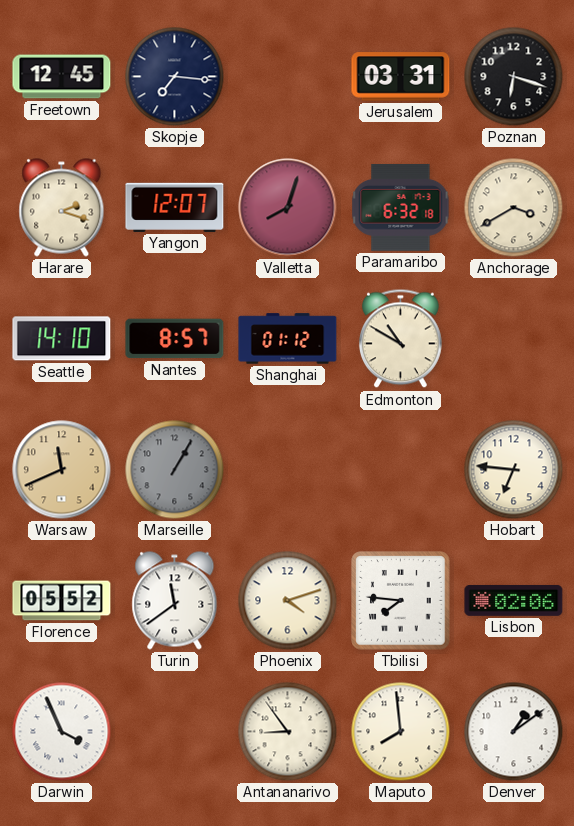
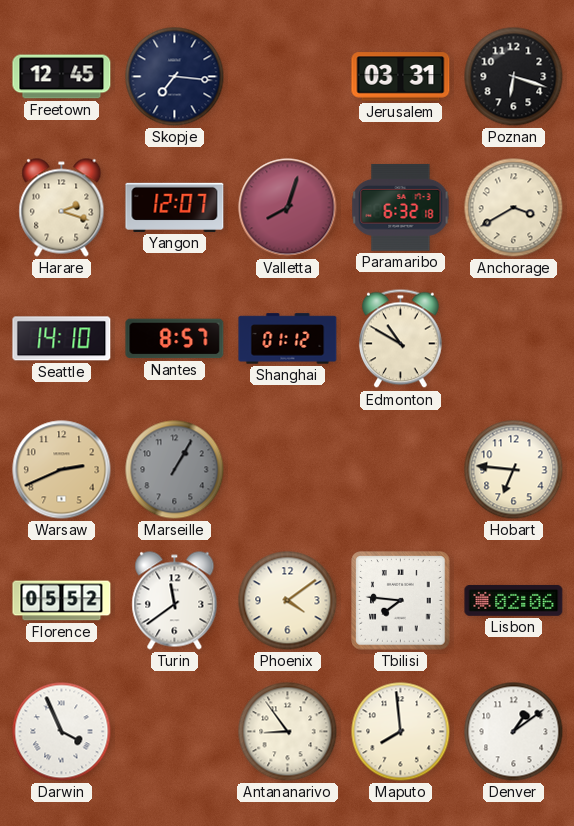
Warsaw: 11:41 -> 2:41
Phoenix: 4:12 -> 4:09
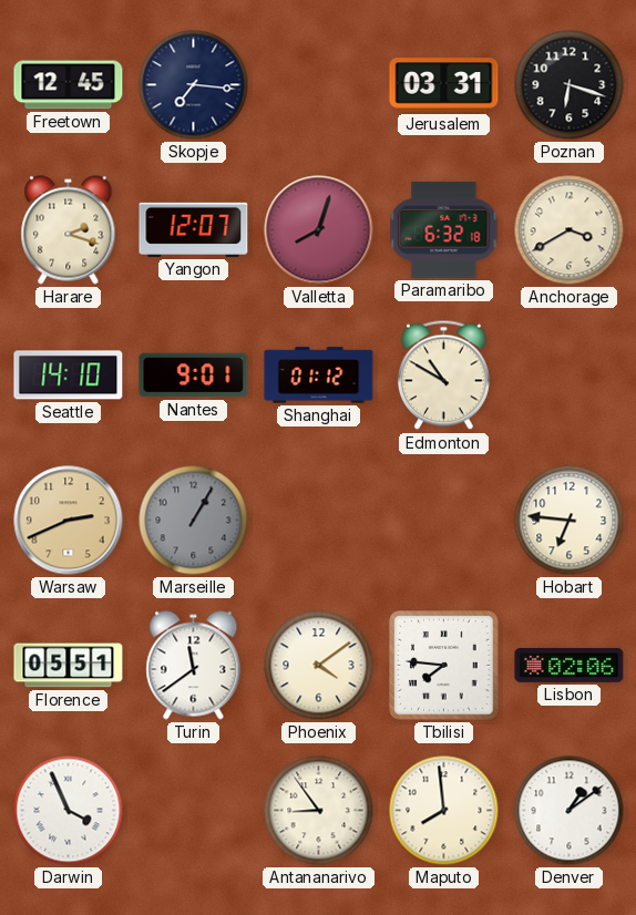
Nantes: 8:57 -> 9:01
Florence: 05:52 -> 05:51
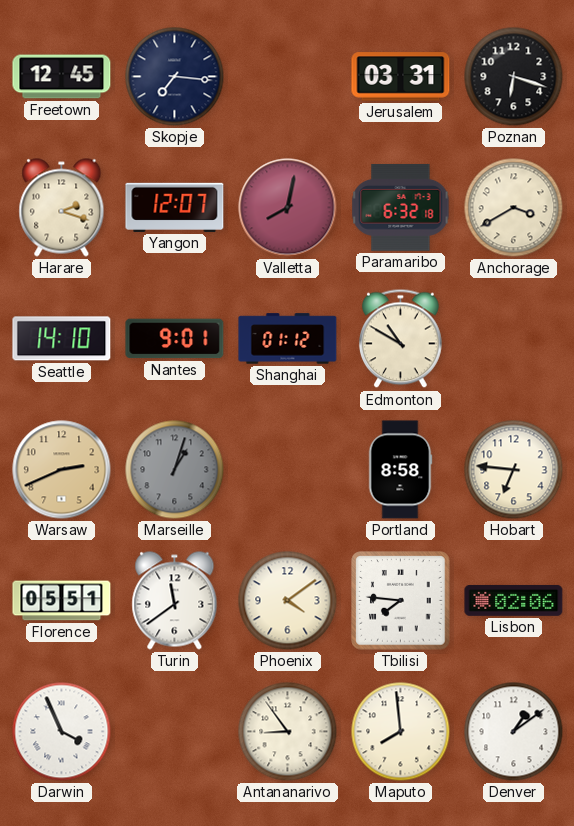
Valletta: 8:03 -> 8:02
Marseille: 1:05 -> 1:03
Portland: none -> 8:58
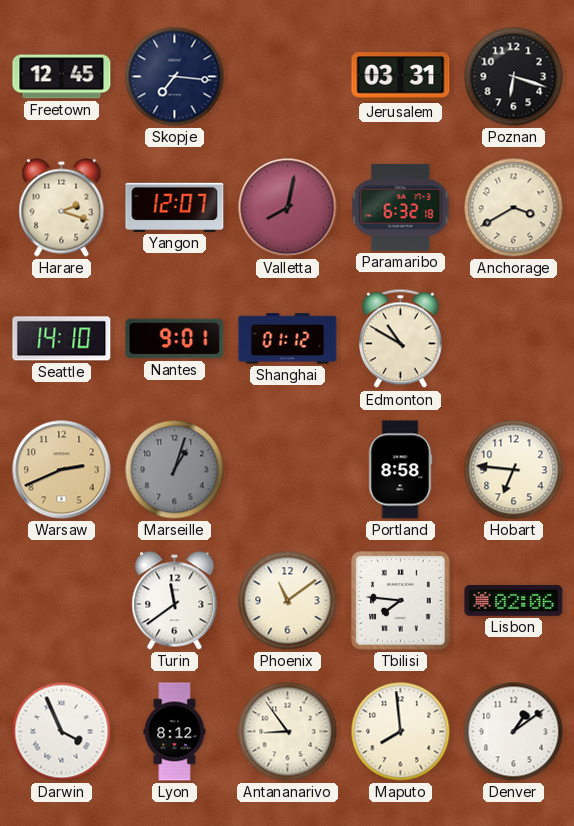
Florence: 05:51 -> none
Phoenix: 4:09 -> 11:09
Lyon: none -> 8:12
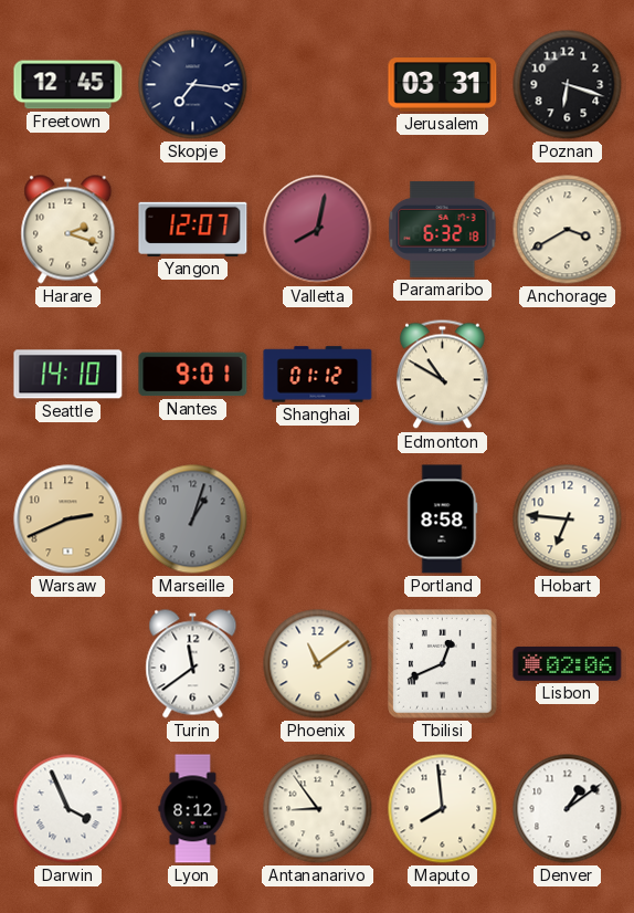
Tbilisi: 7:46 -> 12:41
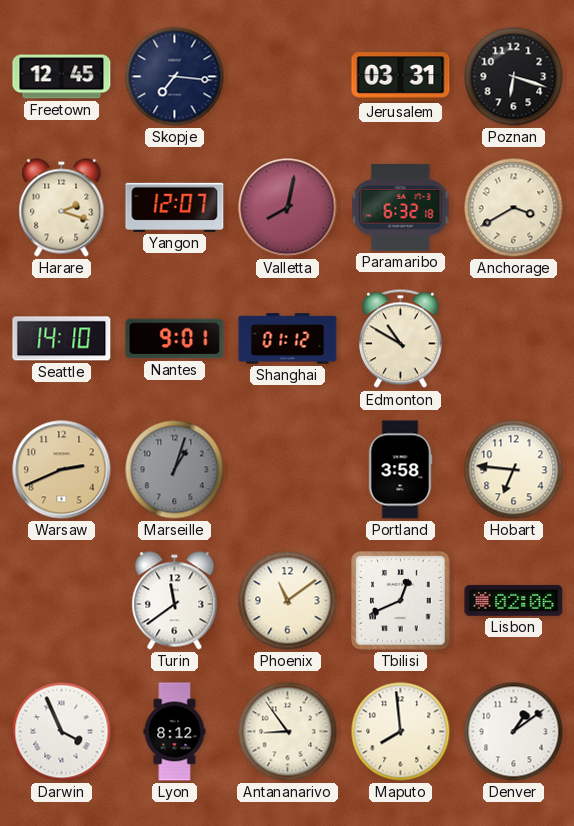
Portland: 8:58 -> 3:58
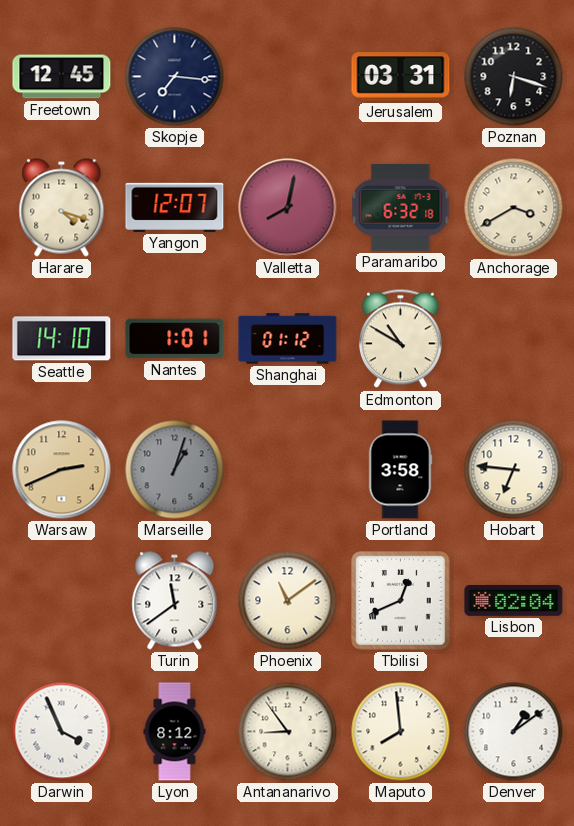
Harare: 2:18 -> 4:18
Nantes: 9:01 -> 1:01
Lisbon: 02:06 -> 02:04
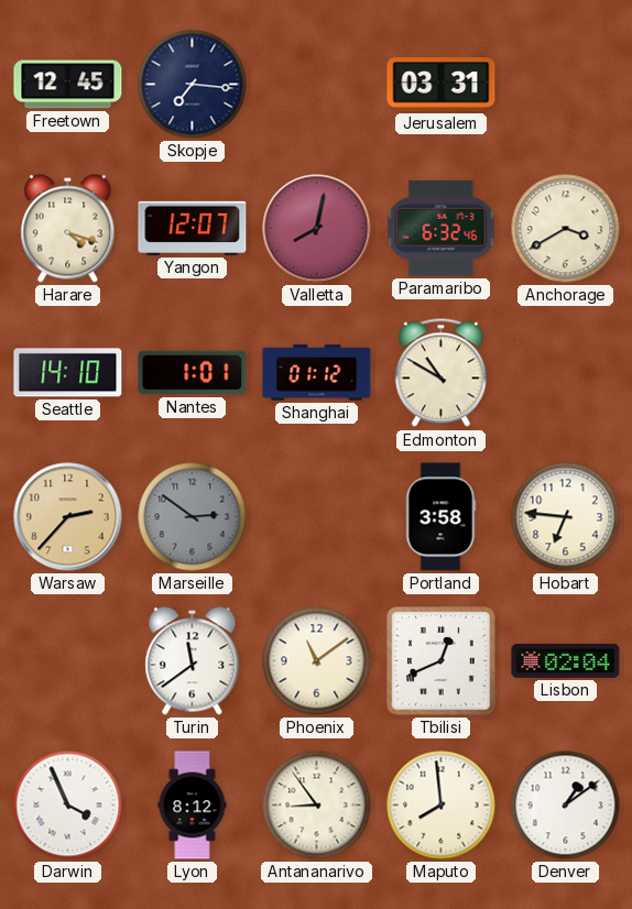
Poznan: 6:18 -> none
Paramaribo: 6:32:18 -> 6:32:46
Warsaw: 2:41 -> 2:37
Marseille: 1:03 -> 2:51
